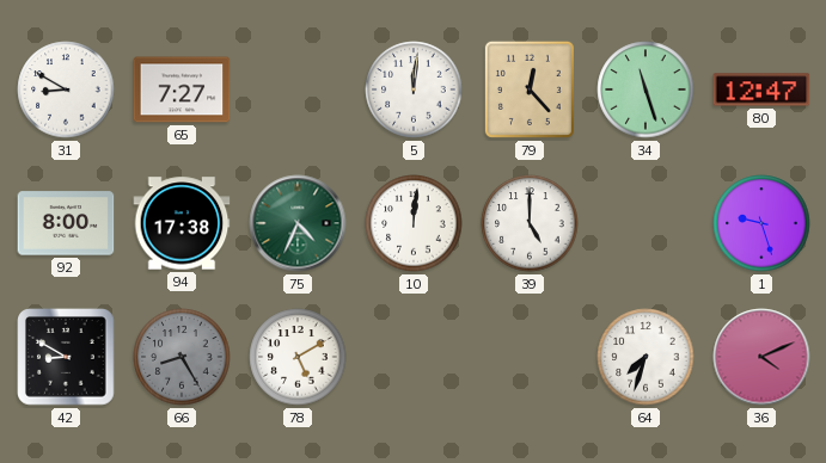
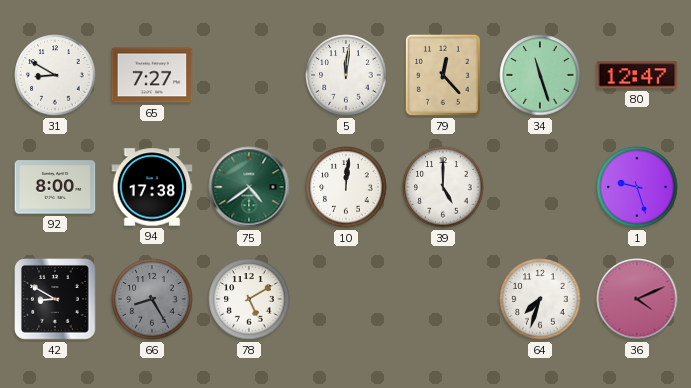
75: 4:34 -> 4:39
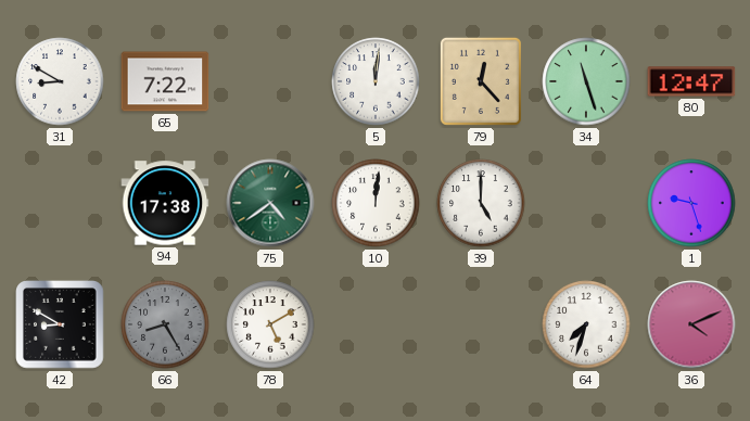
65: 7:27 -> 7:22
92: 8:00 -> none
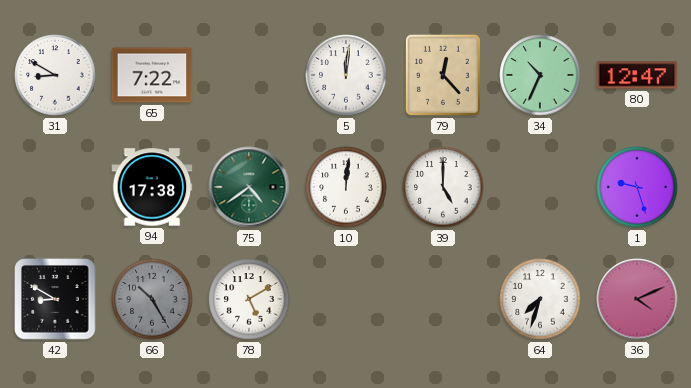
34: 11:27 -> 10:34
66: 8:25 -> 10:25
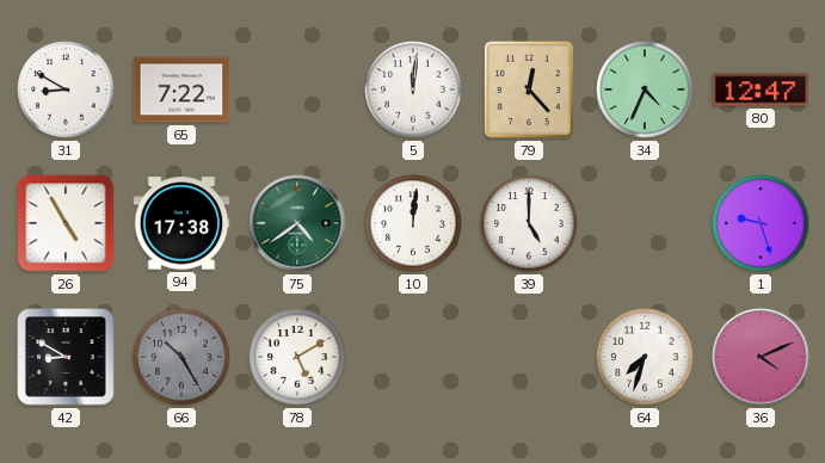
34: 10:34 -> 4:34
26: none -> 4:55
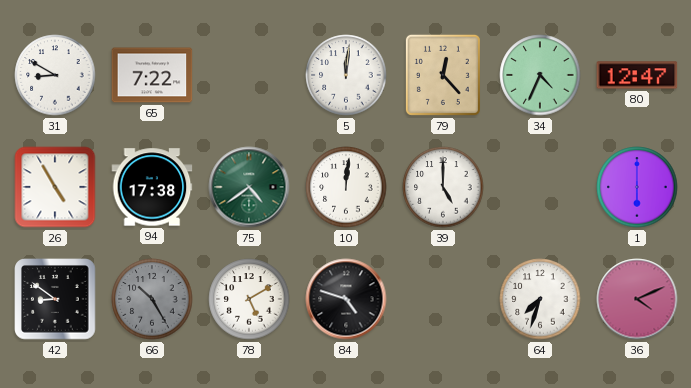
1: 9:27 -> 6:00
42: 8:50 -> 8:51
84: none -> 4:48
